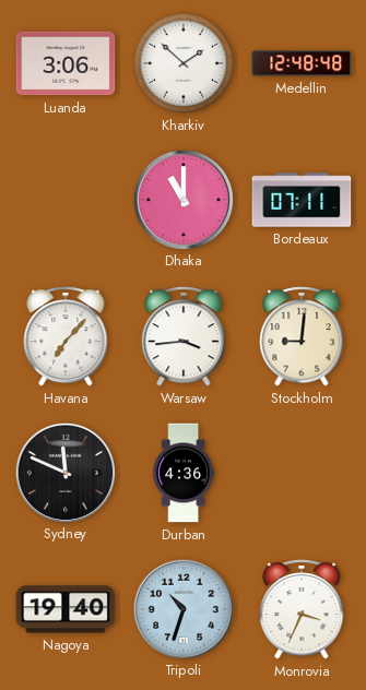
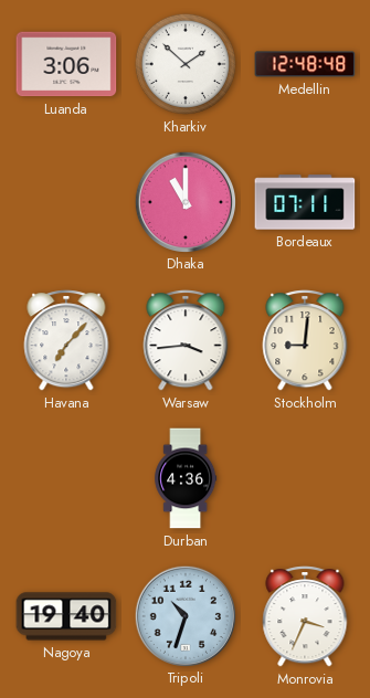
Sydney: 11:49 -> none
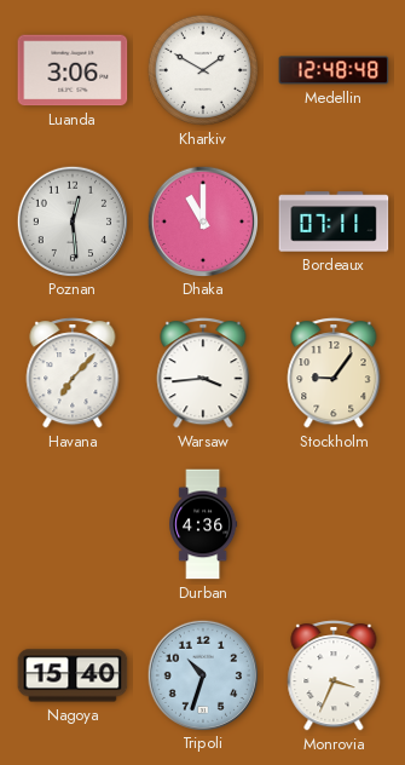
Kharkiv: 1:52 -> 1:50
Poznan: none -> 12:29
Stockholm: 9:01 -> 9:06
Nagoya: 19:40 -> 15:40
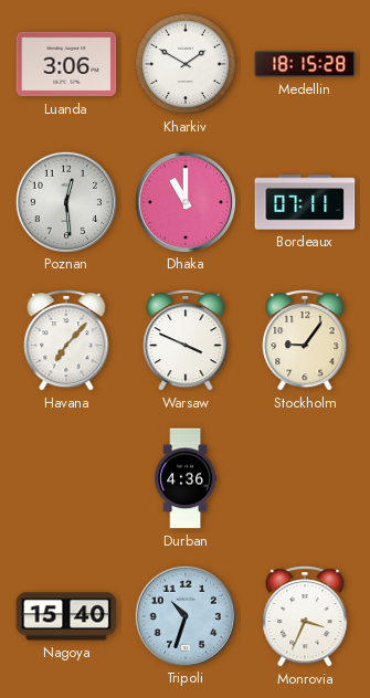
Medellin: 12:48 -> 18:15
Warsaw: 3:44 -> 3:49
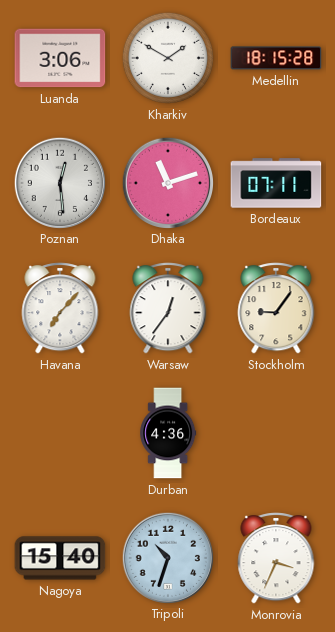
Dhaka: 11:00 -> 11:12
Warsaw: 3:49 -> 12:36
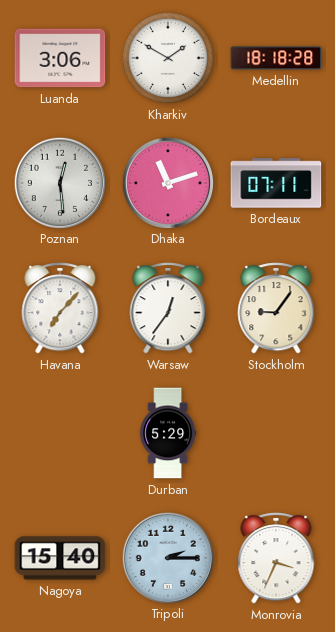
Medellin: 18:15 -> 18:18
Durban: 4:36 -> 5:29
Tripoli: 10:33 -> 2:15
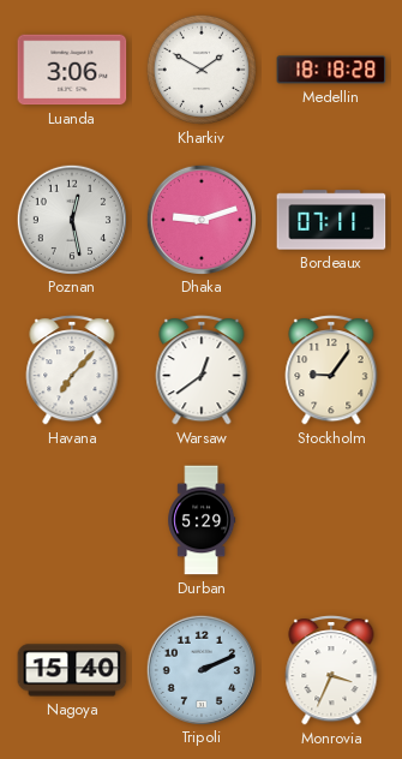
Poznan: 12:29 -> 12:28
Dhaka: 11:12 -> 9:12
Warsaw: 12:36 -> 12:39
Tripoli: 2:15 -> 2:11
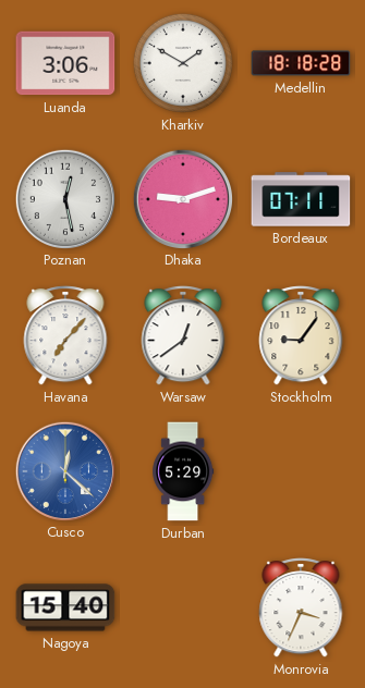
Cusco: none -> 12:22
Tripoli: 2:11 -> none
